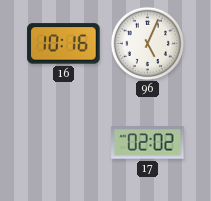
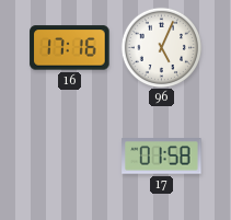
16: 10:16 -> 17:16
17: 02:02 -> 01:58
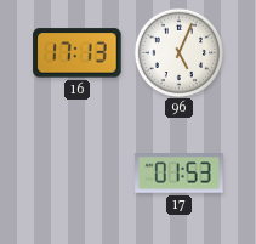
16: 17:16 -> 17:13
17: 01:58 -> 01:53
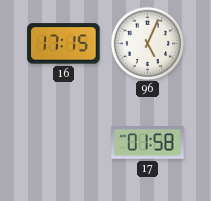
16: 17:13 -> 17:15
17: 01:53 -> 01:58
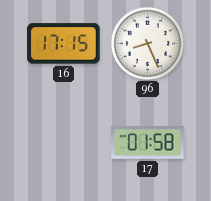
96: 5:04 -> 8:26
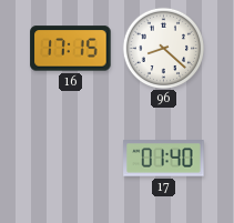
96: 8:26 -> 8:22
17: 01:58 -> 01:40
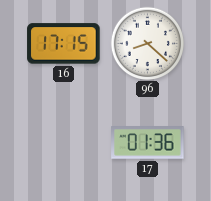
17: 01:40 -> 01:36
